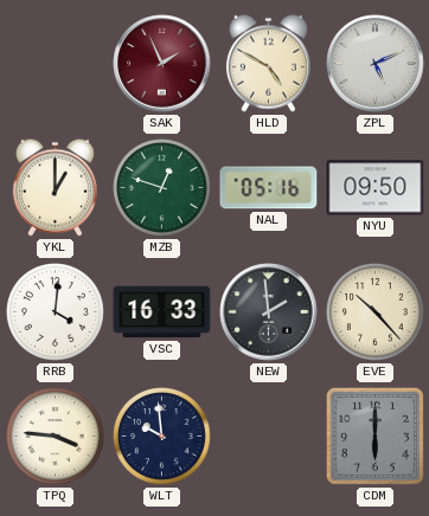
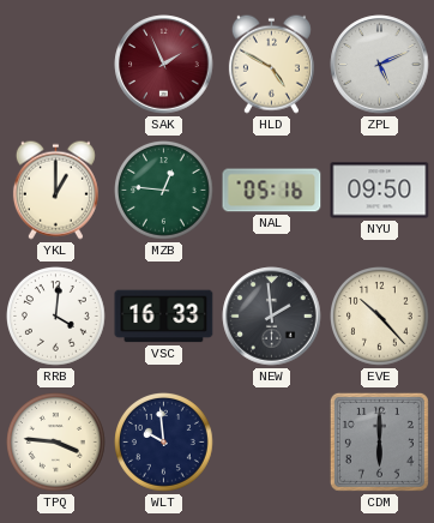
MZB: 12:48 -> 12:46
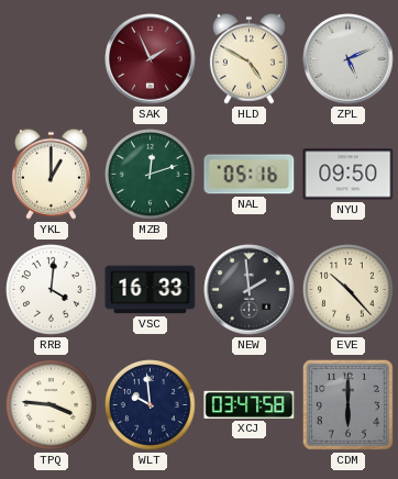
MZB: 12:46 -> 12:12
XCJ: none -> 03:47
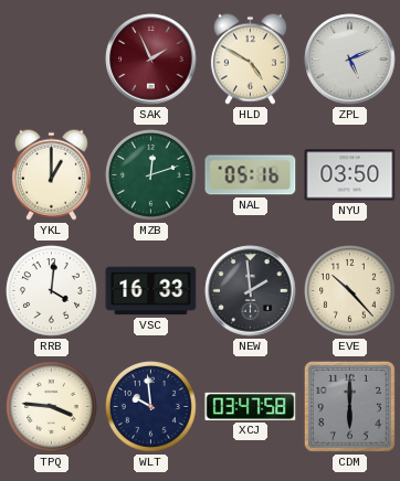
NYU: 09:50 -> 03:50
